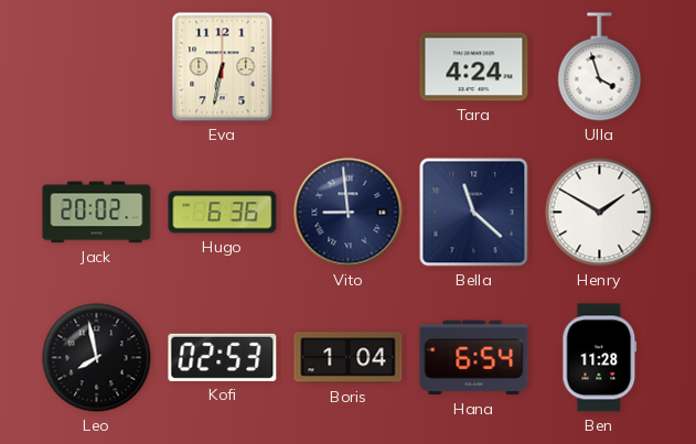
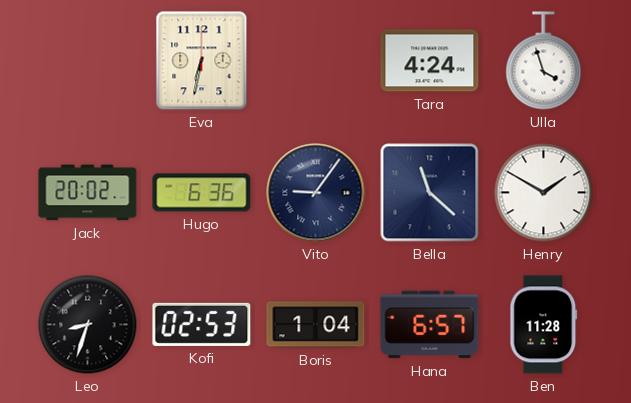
Vito: 8:59 -> 9:06
Leo: 7:58 -> 8:33
Hana: 6:54 -> 6:57
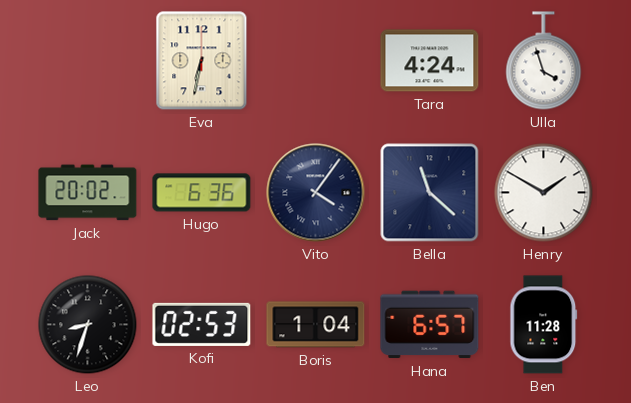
Vito: 9:06 -> 4:06
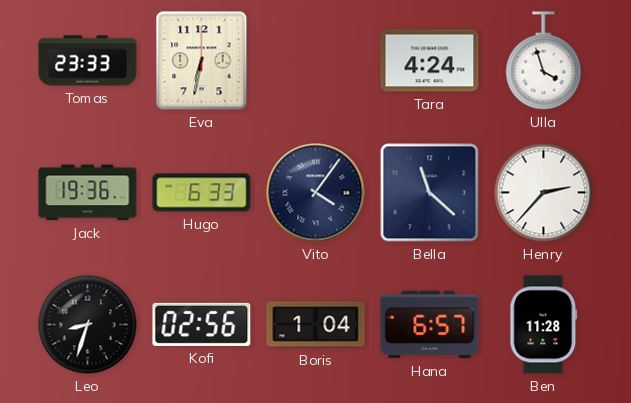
Tomas: none -> 23:33
Jack: 20:02 -> 19:36
Hugo: 6:36 -> 6:33
Henry: 1:50 -> 2:37
Kofi: 02:53 -> 02:56
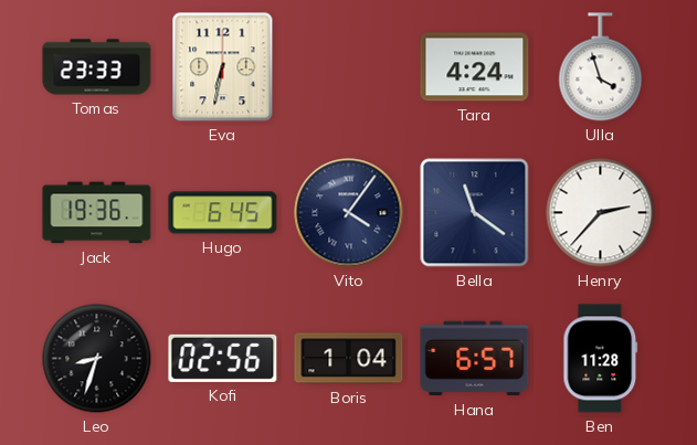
Hugo: 6:33 -> 6:45
Bella: 11:22 -> 11:21
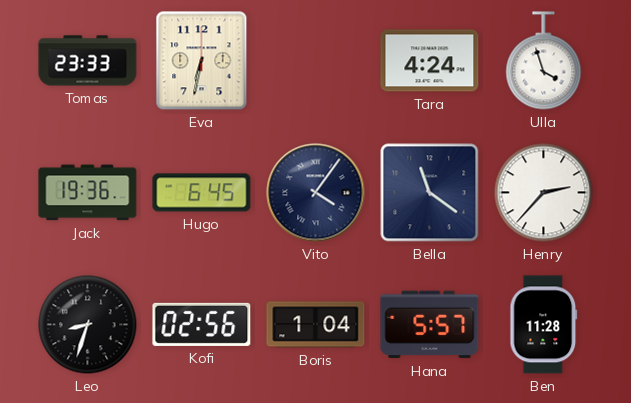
Hana: 6:57 -> 5:57
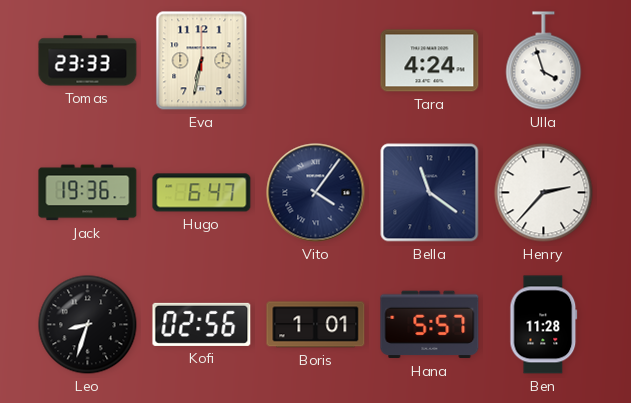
Hugo: 6:45 -> 6:47
Boris: 1:04 -> 1:01
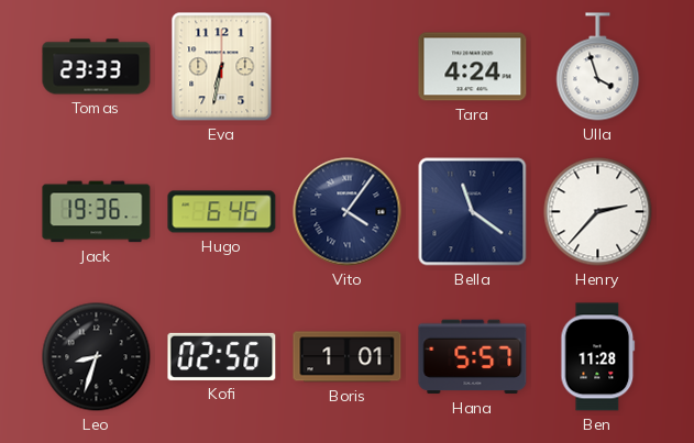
Hugo: 6:47 -> 6:46
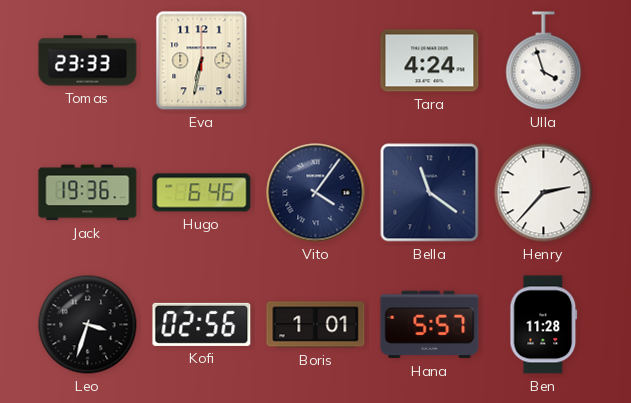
Leo: 8:33 -> 3:33
